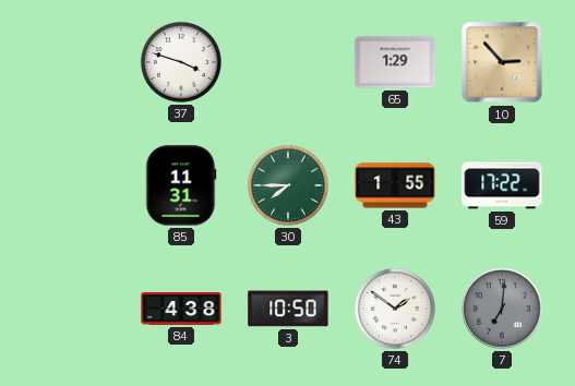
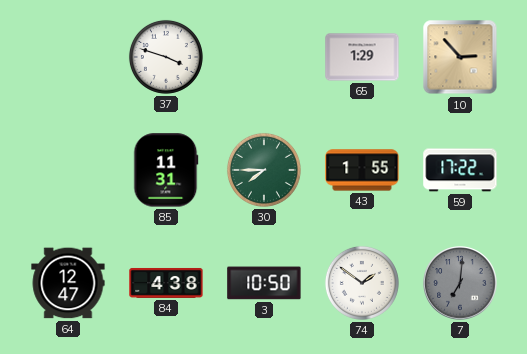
64: none -> 12:47
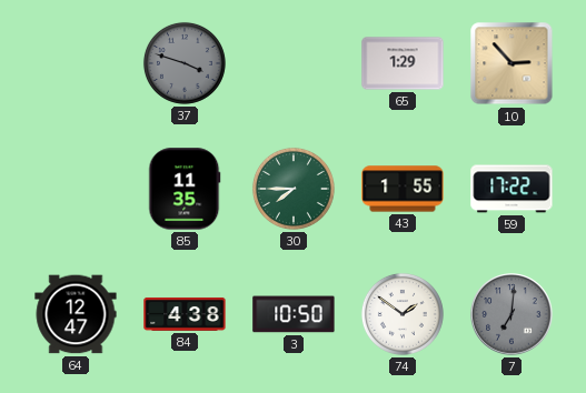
37 dial: white -> grey
85: 11:31 -> 11:35
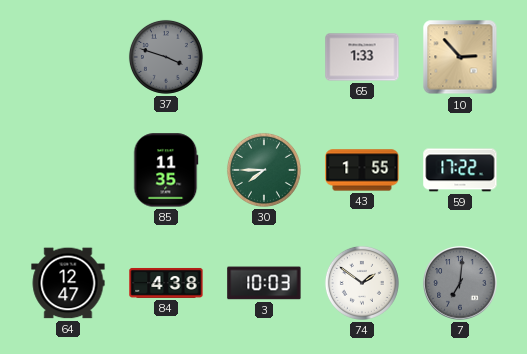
65: 1:29 -> 1:33
3: 10:50 -> 10:03
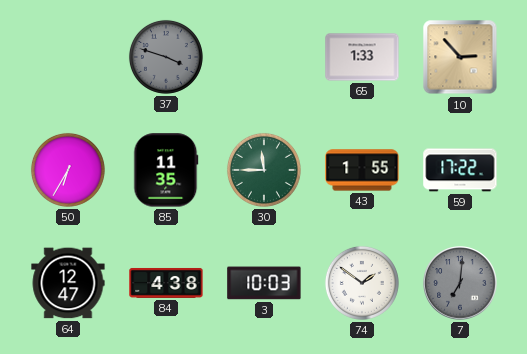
50: none -> 6:35
30: 7:45 -> 11:45
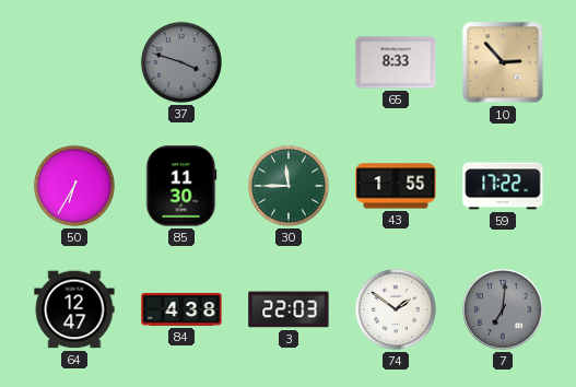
65: 1:33 -> 8:33
85: 11:35 -> 11:30
3: 10:03 -> 22:03
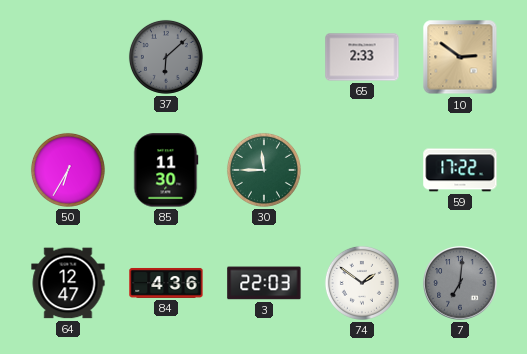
37: 3:48 -> 6:08
65: 8:33 -> 2:33
10: 2:53 -> 2:51
43: 1:55 -> none
84: 4:38 -> 4:36
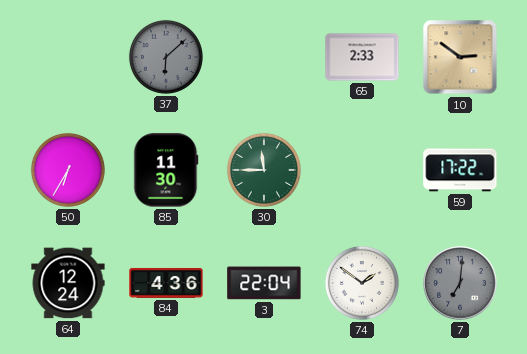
64: 12:47 -> 12:24
3: 22:03 -> 22:04
